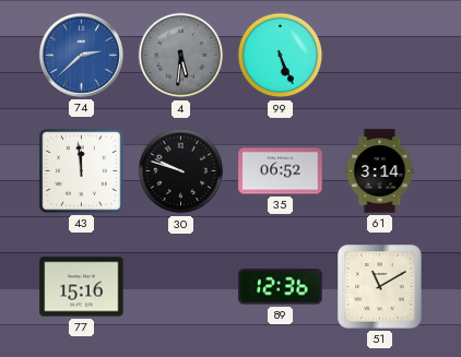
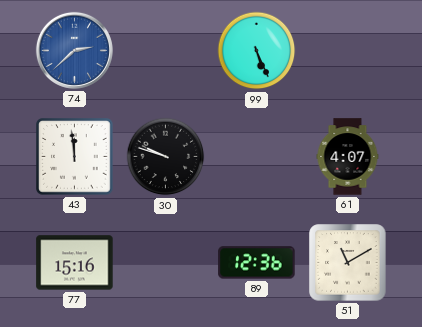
4: 5:31 -> none
35: 06:52 -> none
61: 3:14 -> 4:07
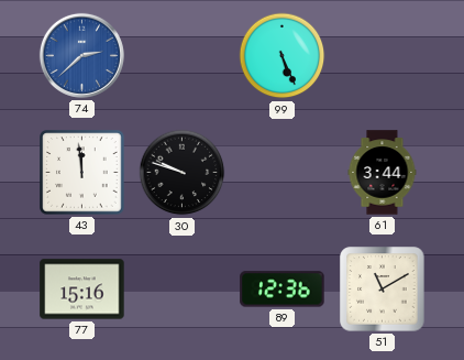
61: 4:07 -> 3:44
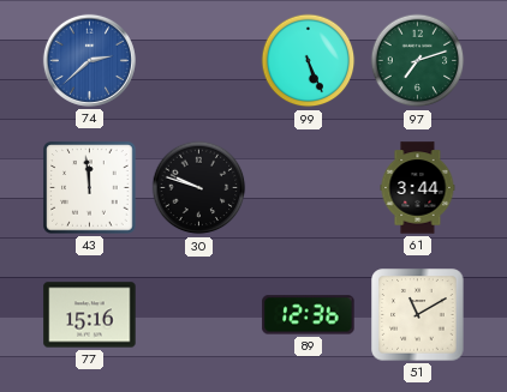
97: none -> 7:12
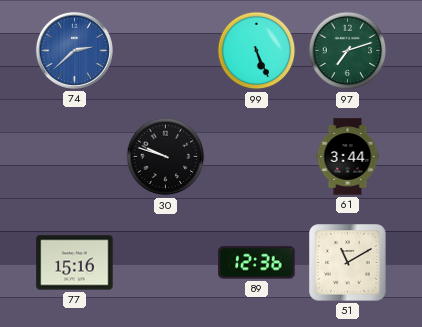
43: 11:59 -> none
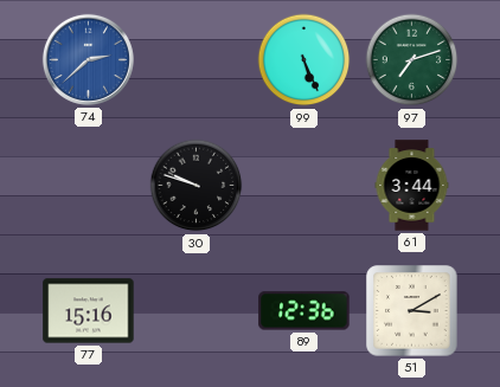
51: 11:10 -> 3:10
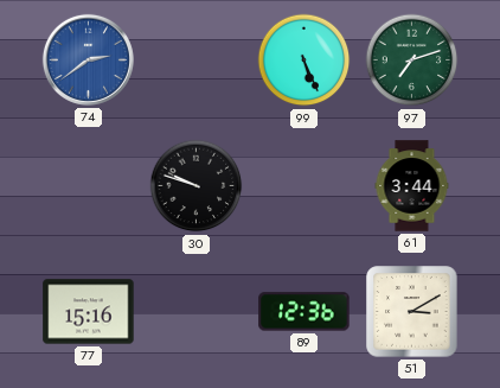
74: 2:38 -> 2:39
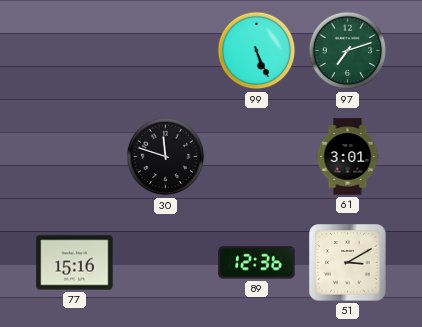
74: 2:39 -> none
30: 9:48 -> 11:48
61: 3:44 -> 3:01
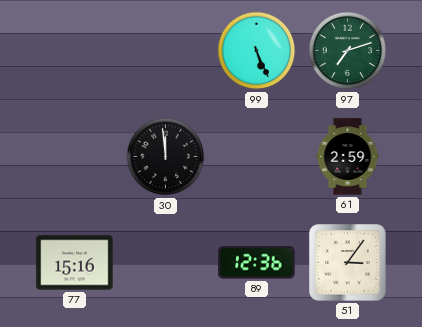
30: 11:48 -> 11:59
61: 3:01 -> 2:59
51: 3:10 -> 3:06
